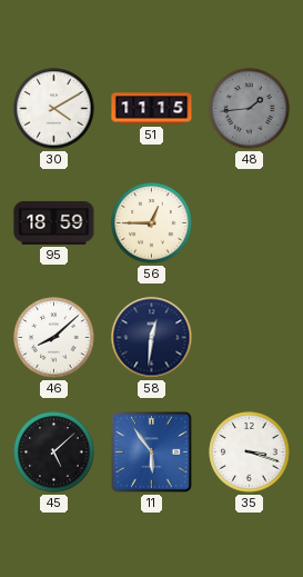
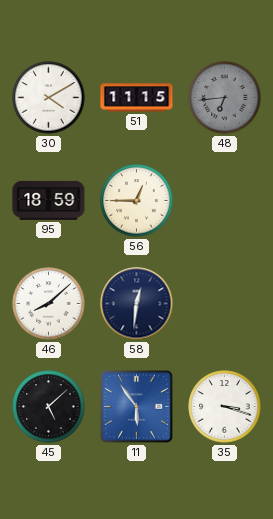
48: 1:44 -> 6:44
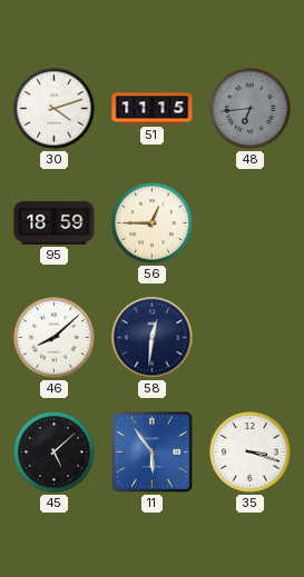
30: 4:10 -> 4:12
